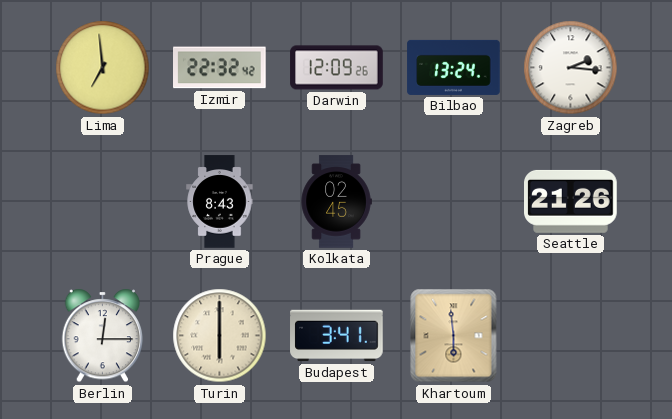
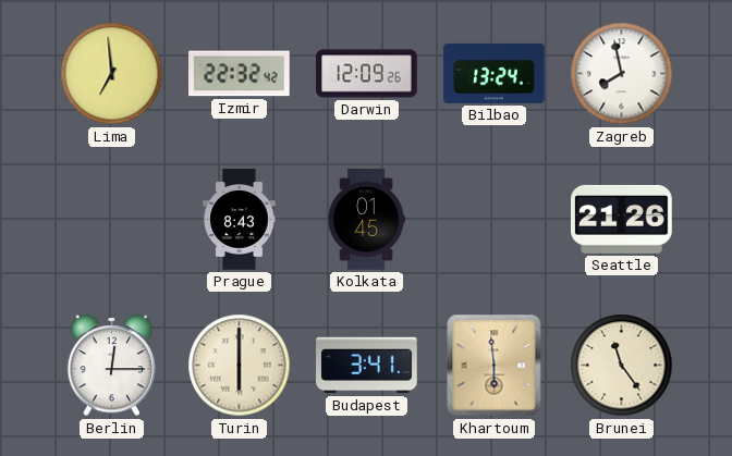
Zagreb: 2:16 -> 7:58
Kolkata: 02:45 -> 01:45
Brunei: none -> 11:24
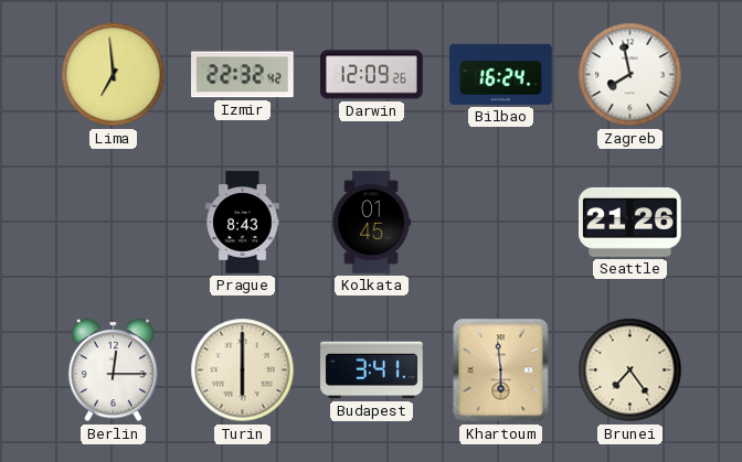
Bilbao: 13:24 -> 16:24
Brunei: 11:24 -> 7:24
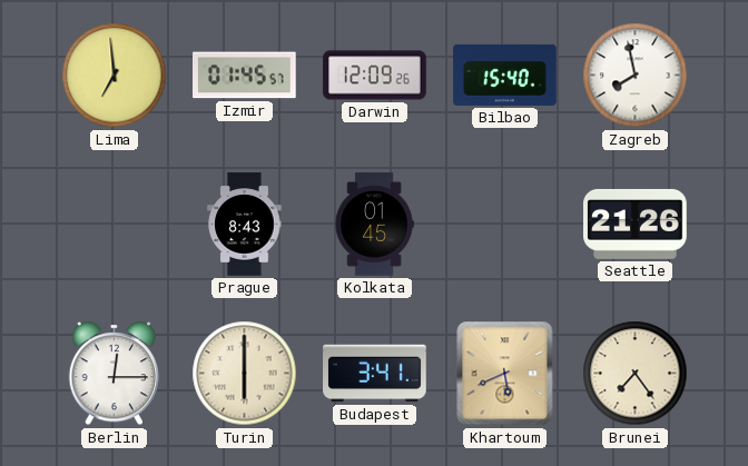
Izmir: 22:32 -> 01:45
Bilbao: 16:24 -> 15:40
Khartoum: 5:59 -> 5:41
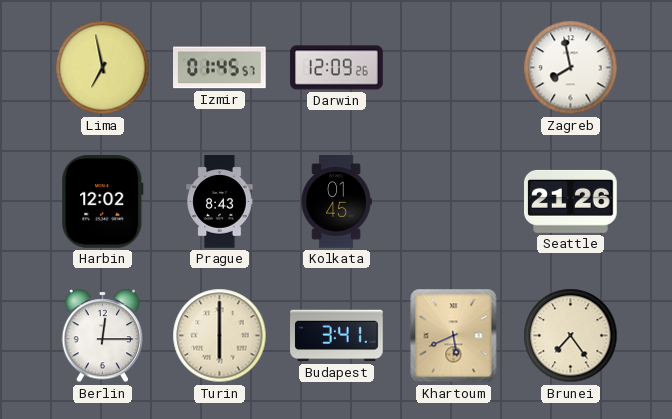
Lima: 6:59 -> 6:58
Bilbao: 15:40 -> none
Harbin: none -> 12:02
